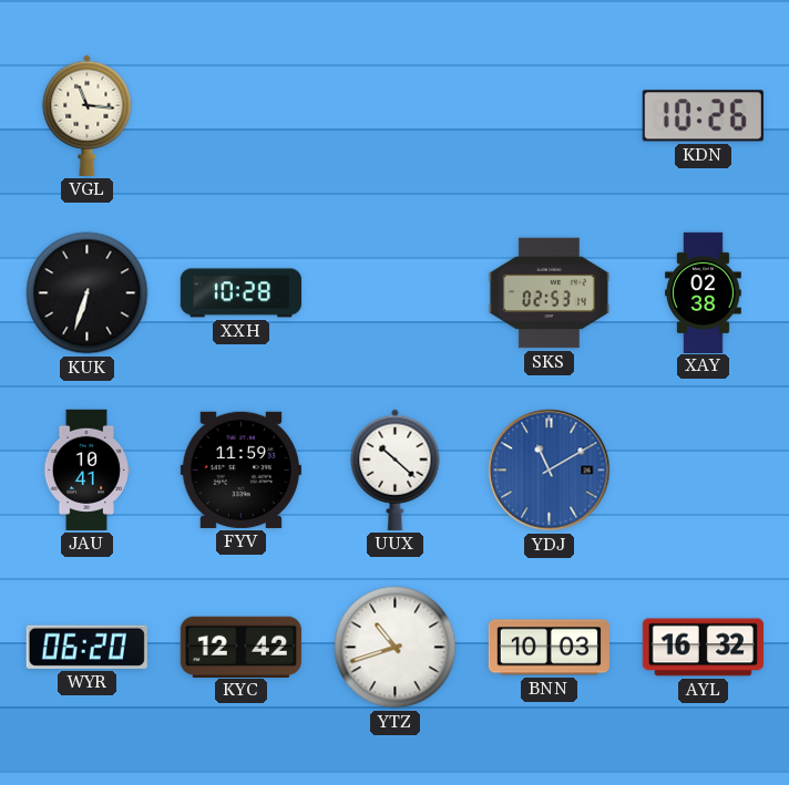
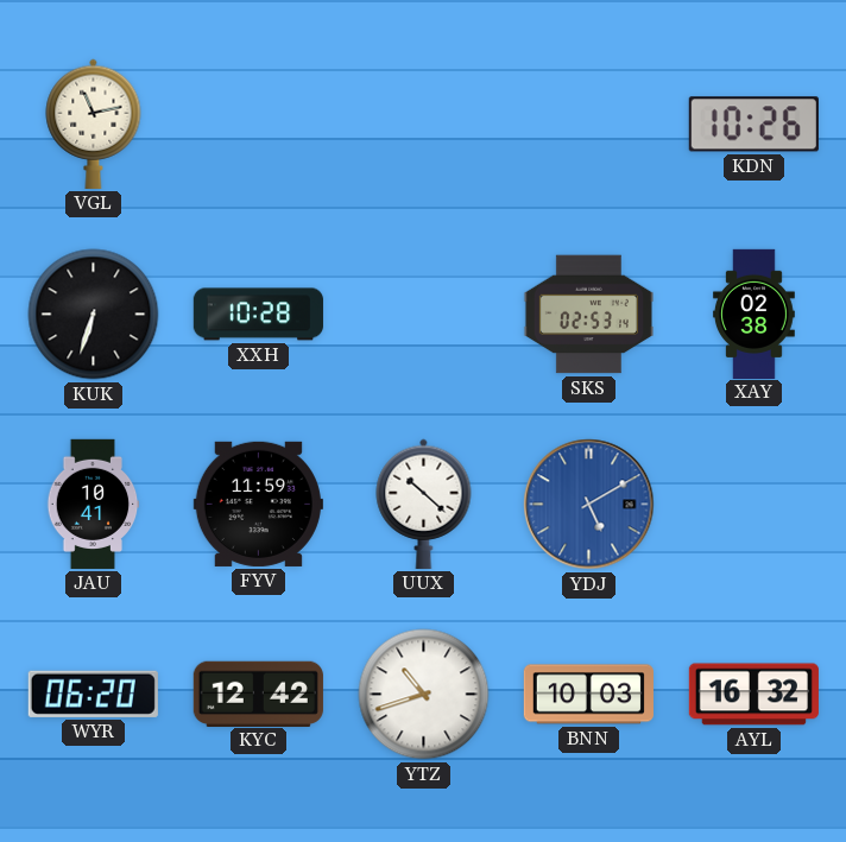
VGL: 11:16 -> 11:13
YDJ: 11:10 -> 5:10
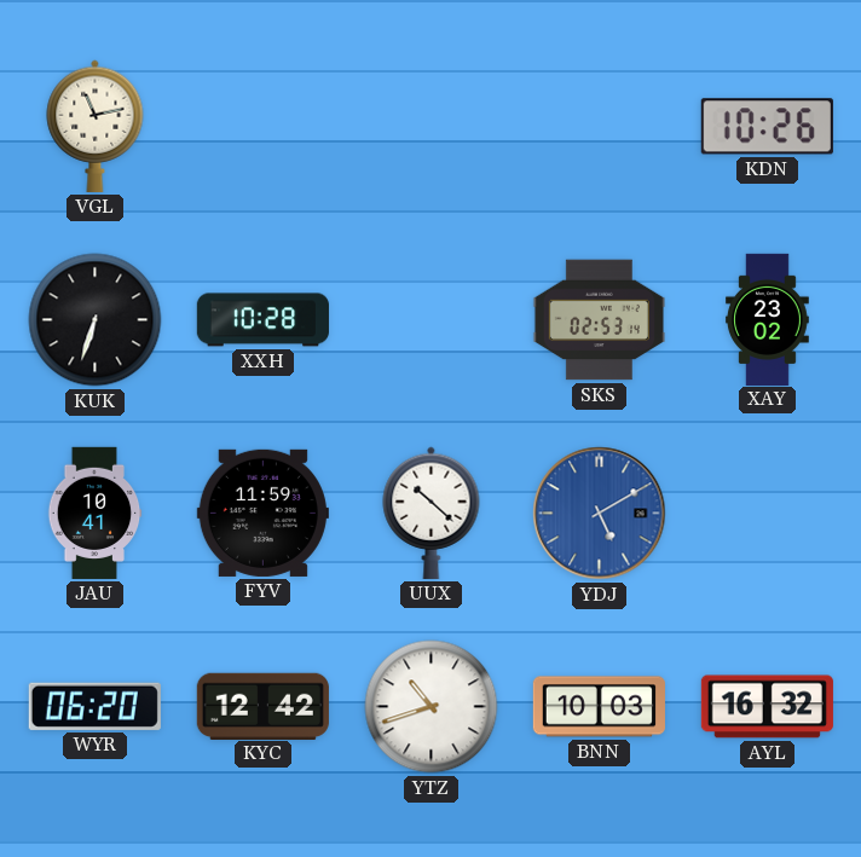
XAY: 02:38 -> 23:02
